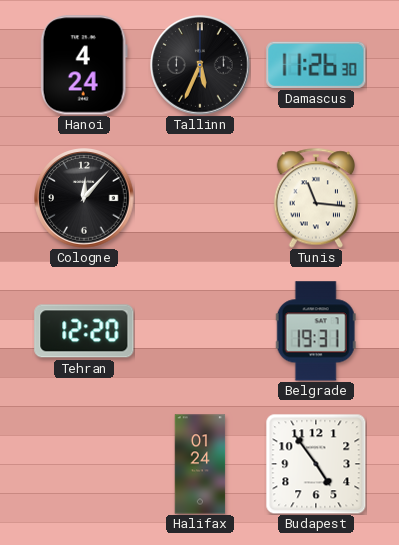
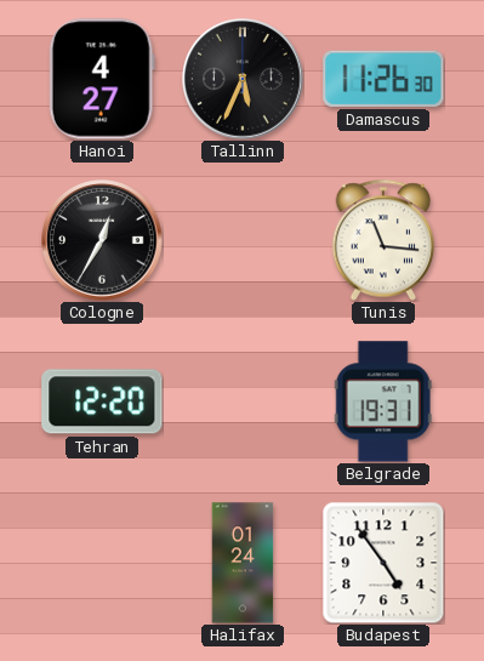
Hanoi: 4:24 -> 4:27
Cologne: 12:07 -> 12:35
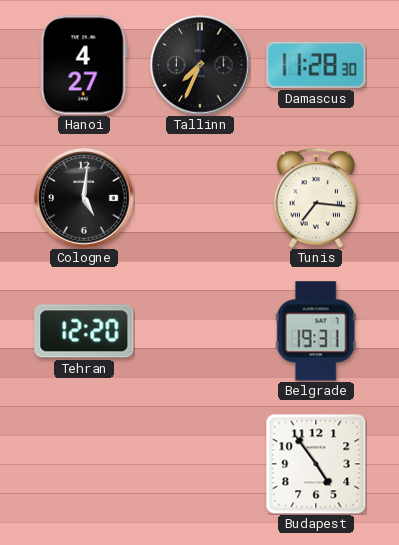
Tallinn: 5:34 -> 7:34
Damascus: 11:26 -> 11:28
Cologne: 12:35 -> 5:01
Tunis: 11:16 -> 7:16
Halifax: 01:24 -> none
